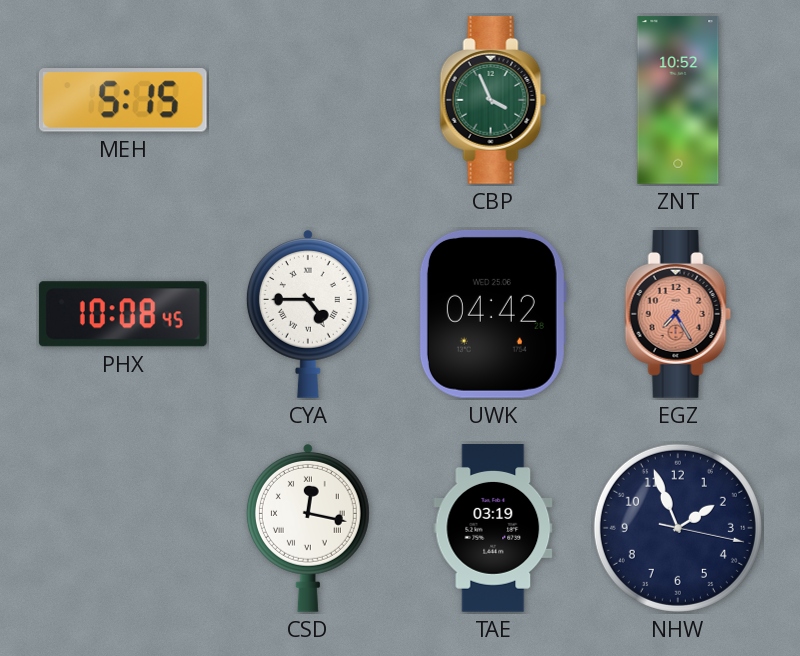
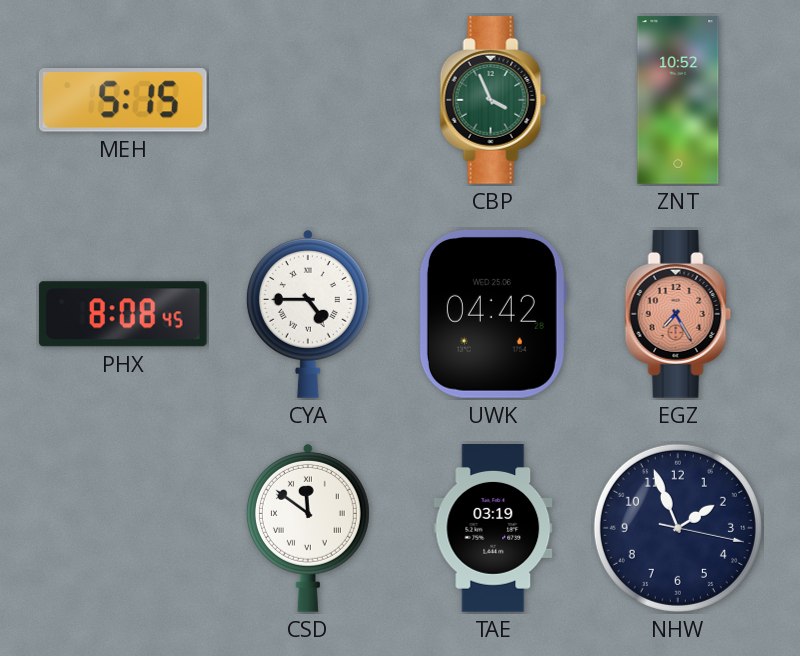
PHX: 10:08 -> 8:08
CSD: 12:17 -> 11:51
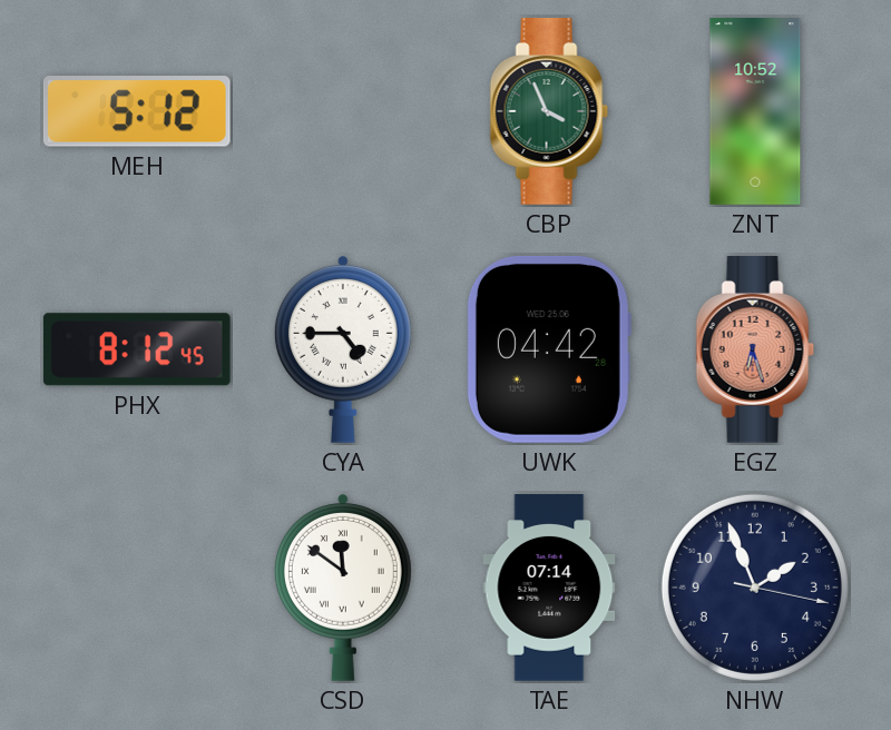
MEH: 5:15 -> 5:12
PHX: 8:08 -> 8:12
EGZ: 7:25 -> 6:27
TAE: 03:19 -> 07:14
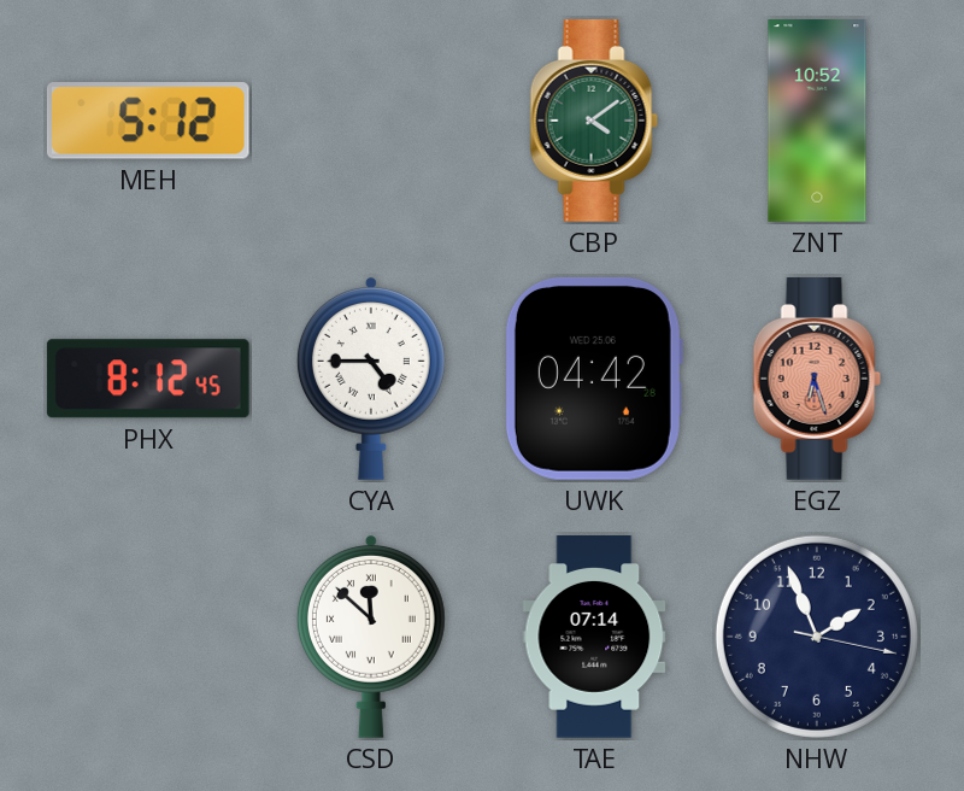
CBP: 3:56 -> 4:09
CSD: 11:51 -> 11:52
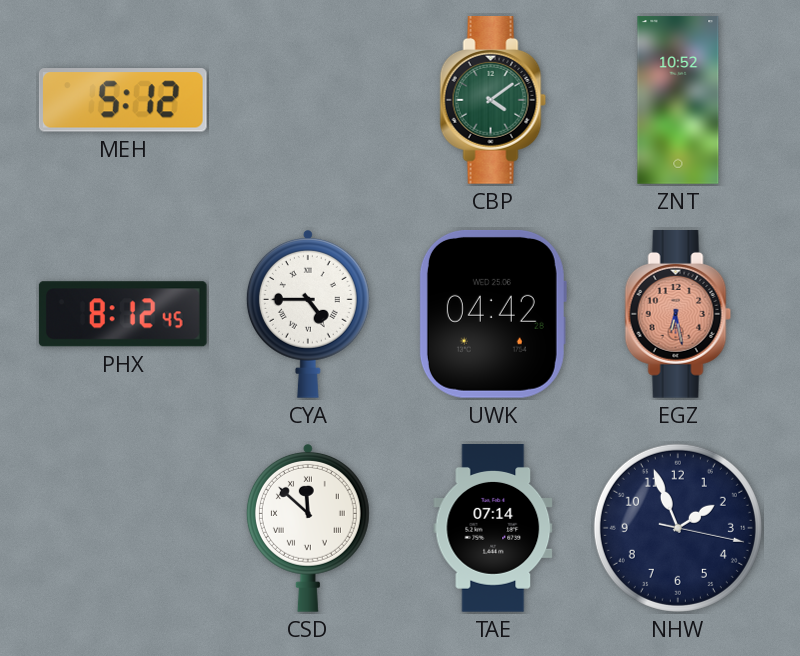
EGZ: 6:27 -> 6:28
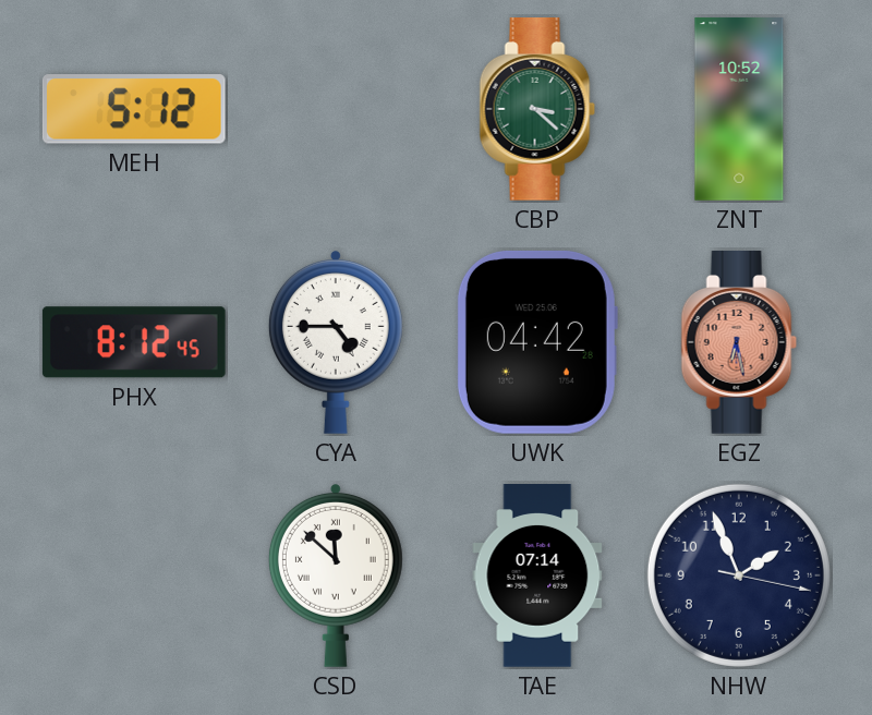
CBP: 4:09 -> 3:22
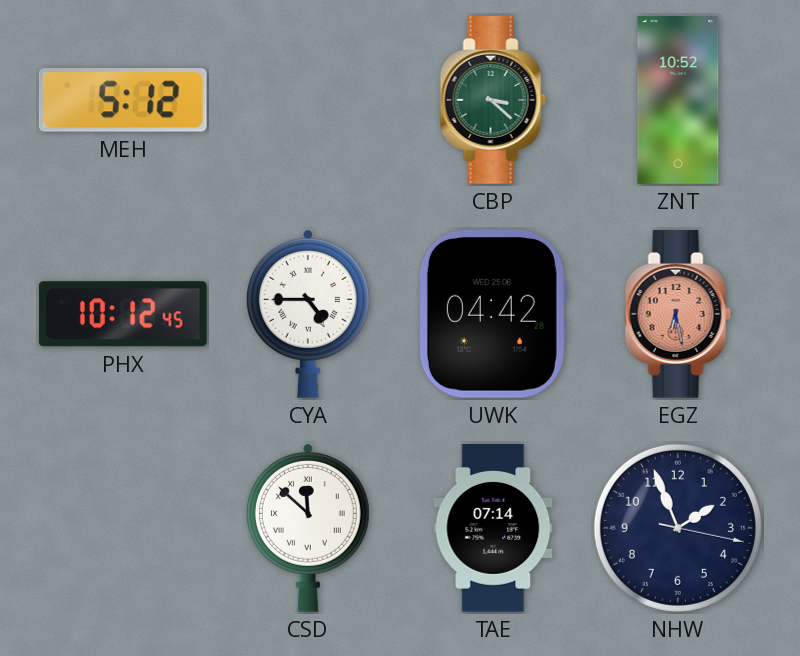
PHX: 8:12 -> 10:12
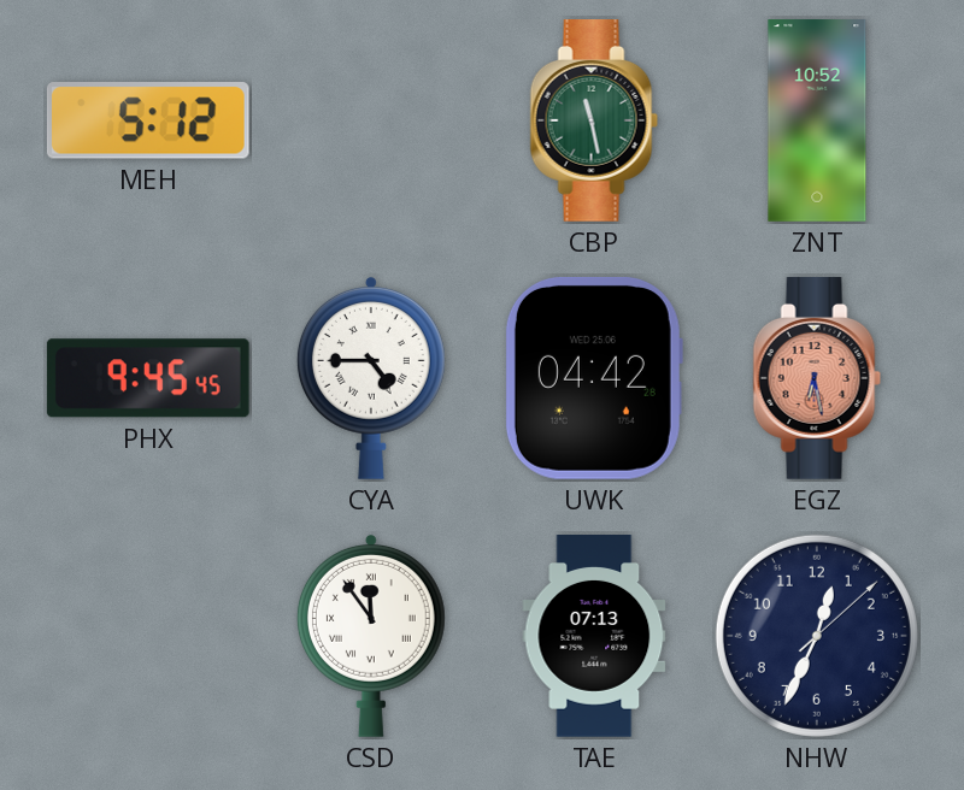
CBP: 3:22 -> 11:28
PHX: 10:12 -> 9:45
CSD: 11:52 -> 11:54
TAE: 07:14 -> 07:13
NHW: 1:56 -> 12:34
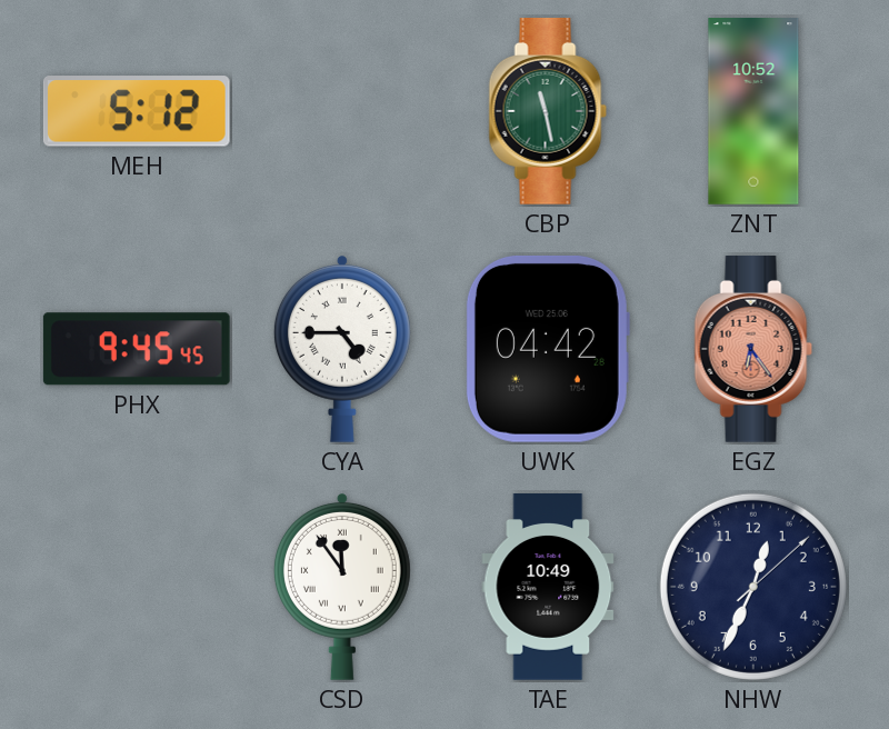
EGZ: 6:28 -> 6:24
TAE: 07:13 -> 10:49
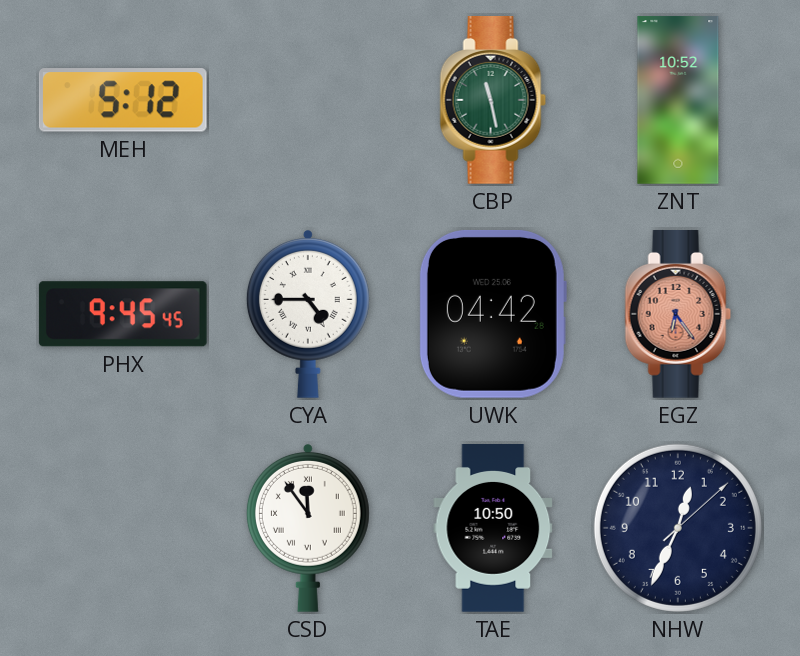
TAE: 10:49 -> 10:50
